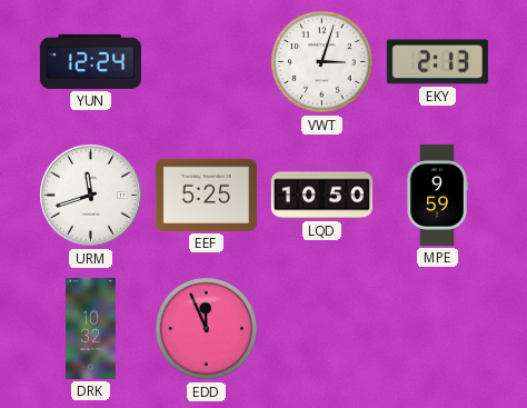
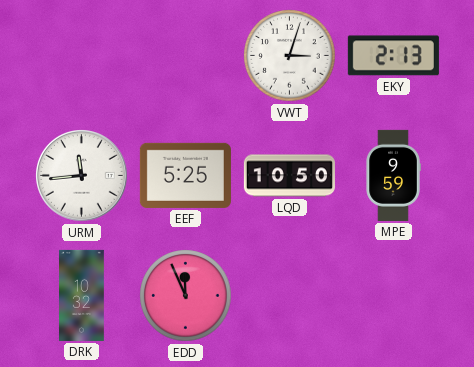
YUN: 12:24 -> none
URM: 11:42 -> 11:44
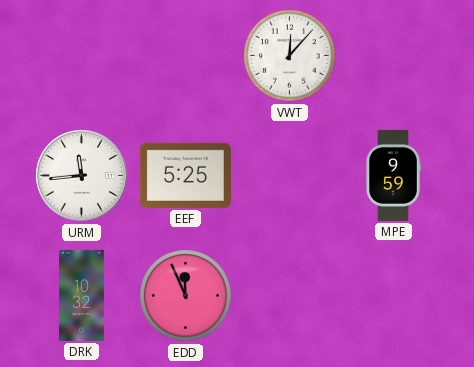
VWT: 3:03 -> 12:07
EKY: 2:13 -> none
LQD: 10:50 -> none
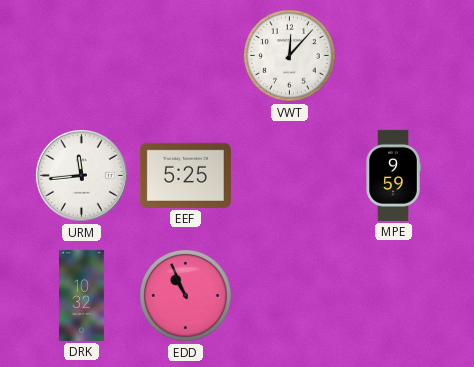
EDD: 11:56 -> 10:56
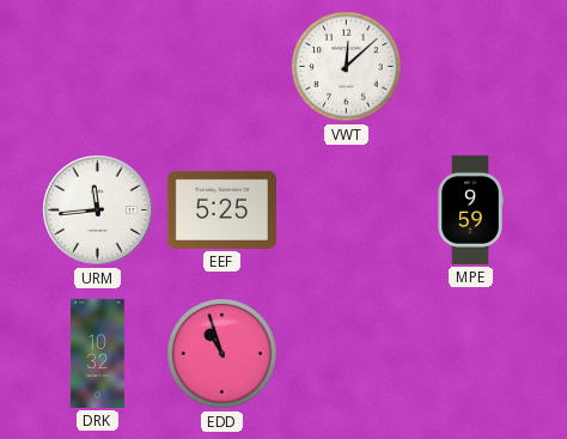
VWT: 12:07 -> 12:08
EDD: 10:56 -> 10:57
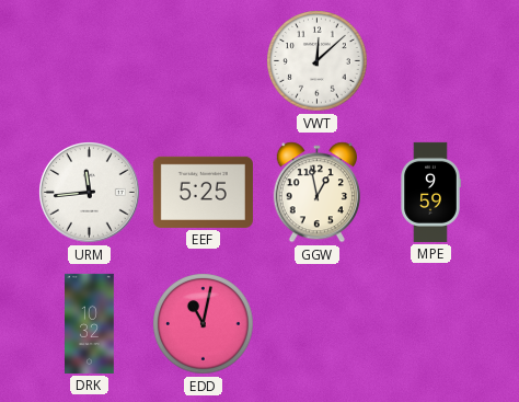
GGW: none -> 12:58
EDD: 10:57 -> 11:02
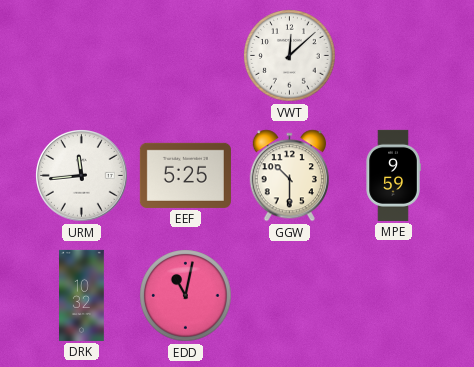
GGW: 12:58 -> 10:30
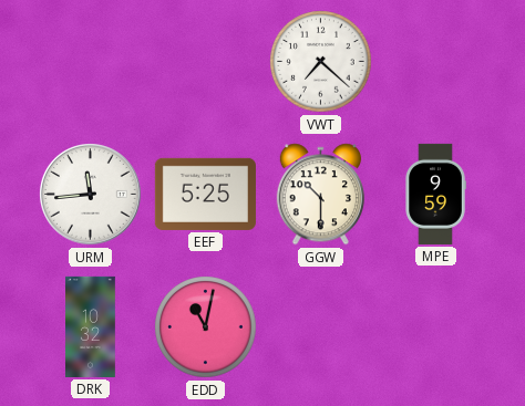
VWT: 12:08 -> 7:22
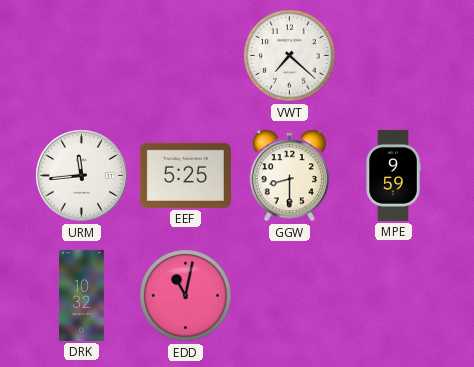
GGW: 10:30 -> 8:30
